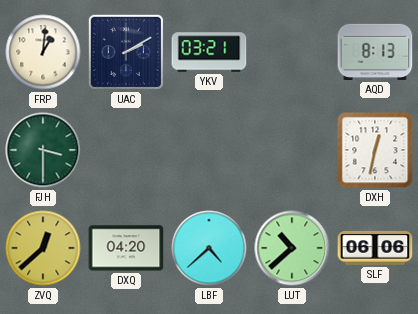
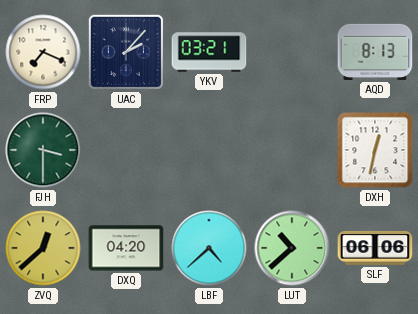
FRP: 1:01 -> 7:19
UAC: 2:10 -> 2:07
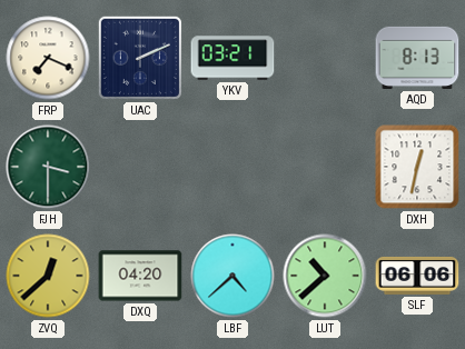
UAC: 2:07 -> 2:11
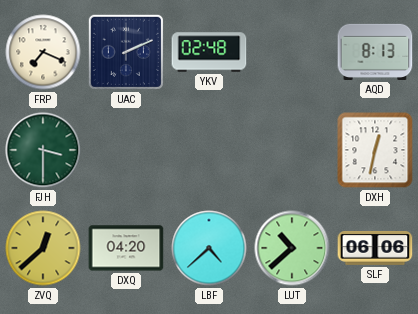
YKV: 03:21 -> 02:48
